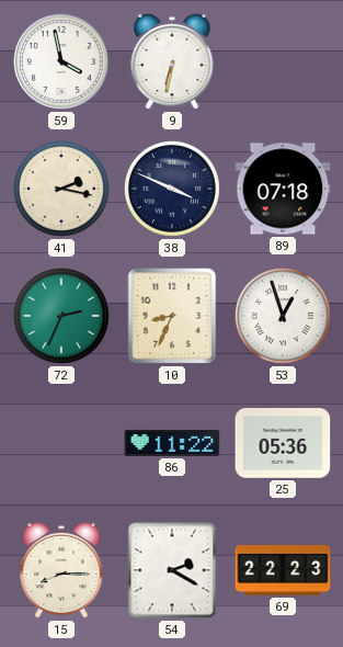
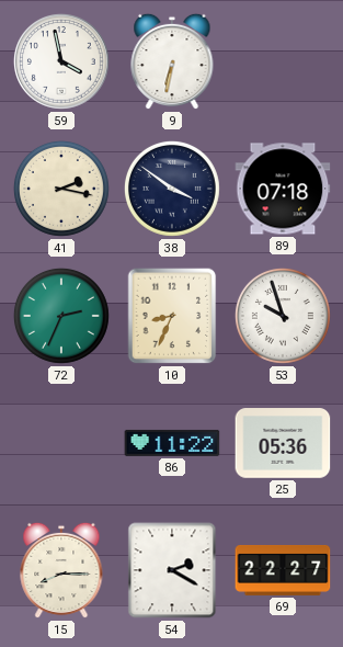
38: 3:49 -> 3:51
53: 12:57 -> 9:57
69: 22:23 -> 22:27
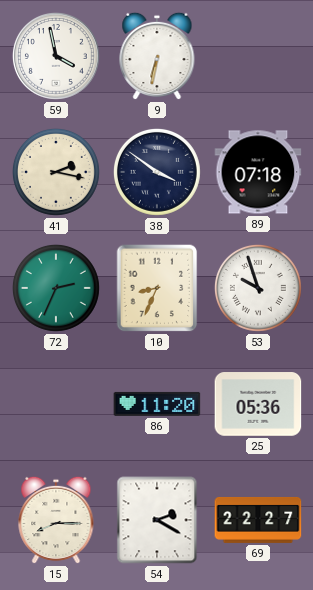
86: 11:22 -> 11:20
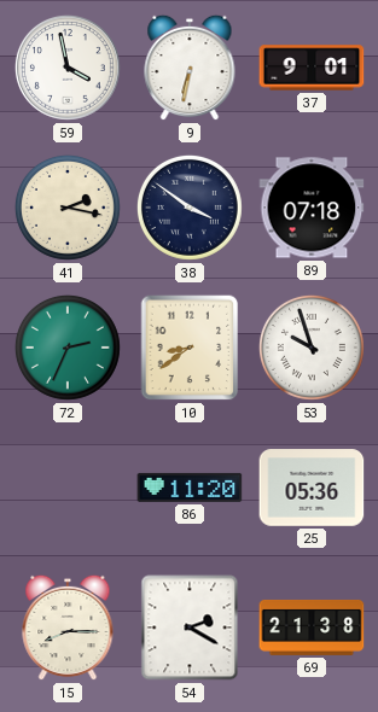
37: none -> 9:01
10: 8:34 -> 8:39
69: 22:27 -> 21:38
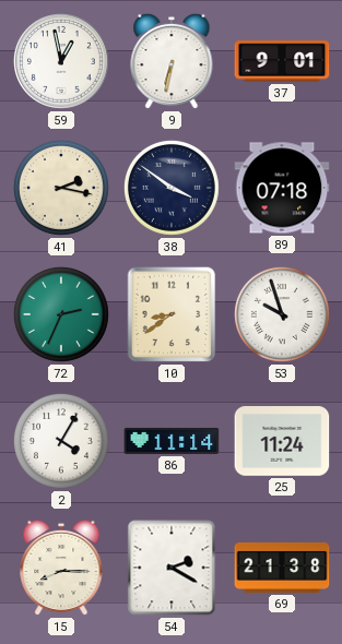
59: 3:58 -> 12:58
2: none -> 4:05
86: 11:20 -> 11:14
25: 05:36 -> 11:24
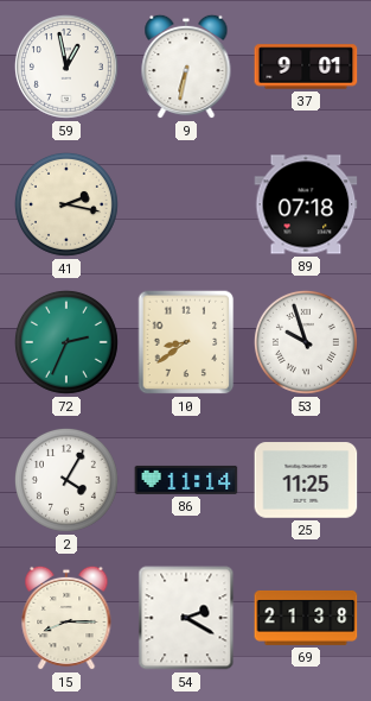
38: 3:51 -> none
25: 11:24 -> 11:25
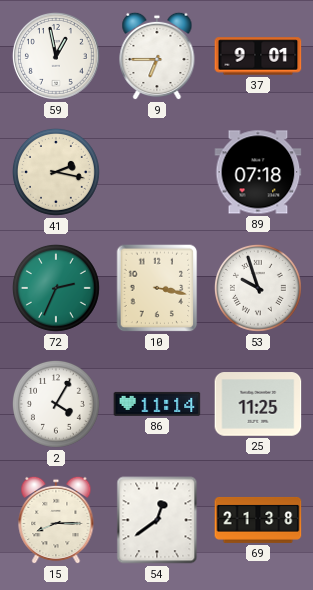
9: 6:32 -> 6:45
10: 8:39 -> 3:17
54: 2:20 -> 12:39
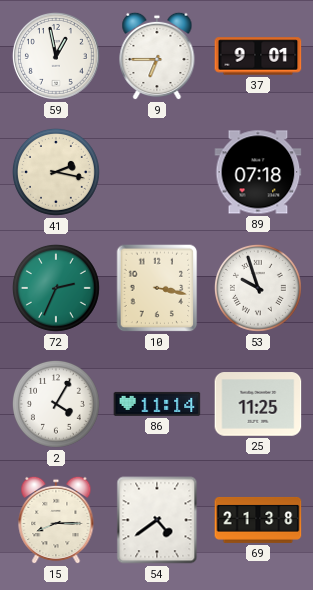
54: 12:39 -> 4:39
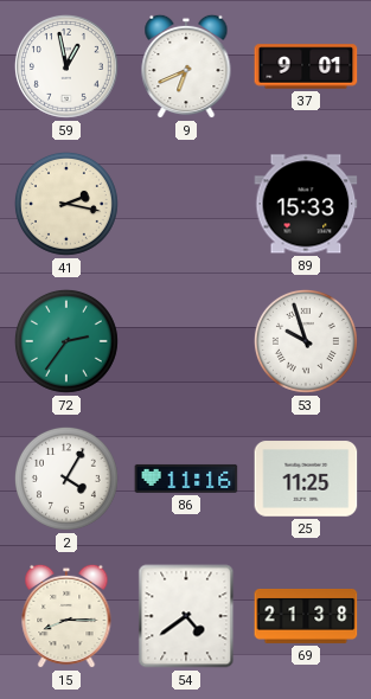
9: 6:45 -> 6:41
89: 07:18 -> 15:33
72: 2:34 -> 2:36
10: 3:17 -> none
86: 11:14 -> 11:16
